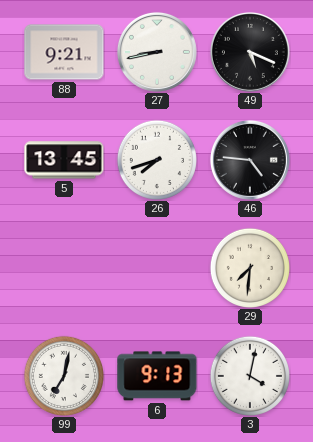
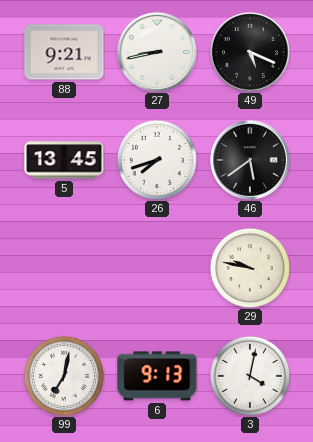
46: 4:46 -> 5:39
29: 7:31 -> 9:47
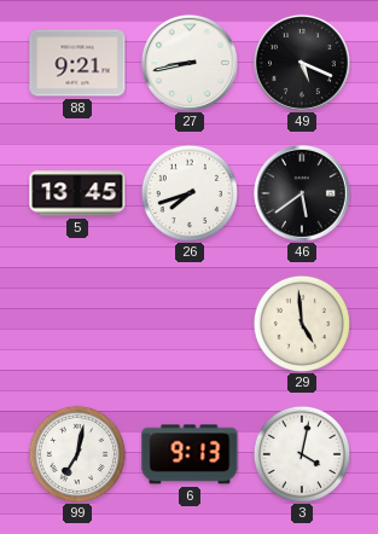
29: 9:47 -> 4:59
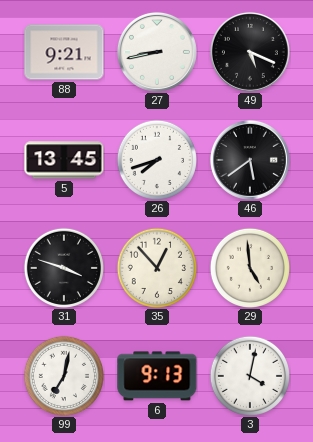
31: none -> 3:48
35: none -> 12:53
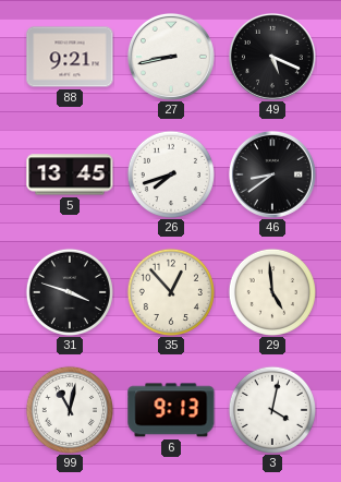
46: 5:39 -> 8:39
99: 7:02 -> 11:02
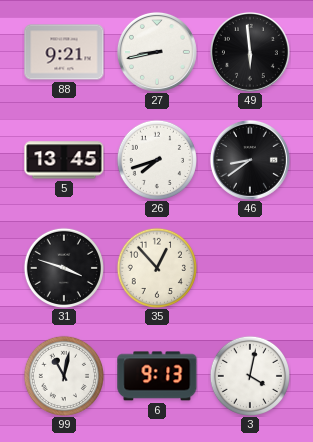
49: 5:19 -> 5:59
29: 4:59 -> none
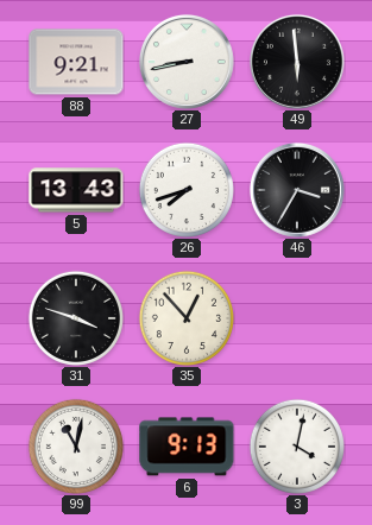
5: 13:45 -> 13:43
46: 8:39 -> 3:35
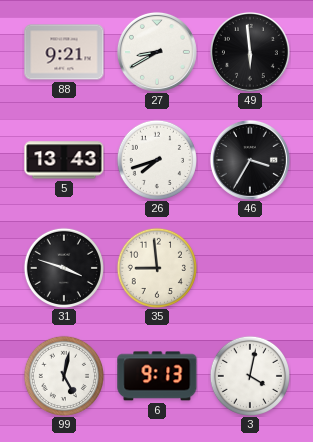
27: 8:43 -> 8:40
35: 12:53 -> 8:59
99: 11:02 -> 5:02
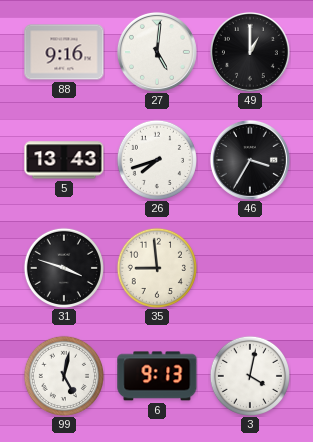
88: 9:21 -> 9:16
27: 8:40 -> 5:01
49: 5:59 -> 1:00
